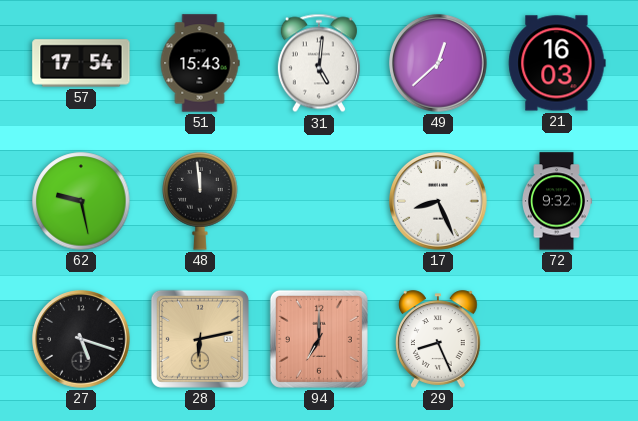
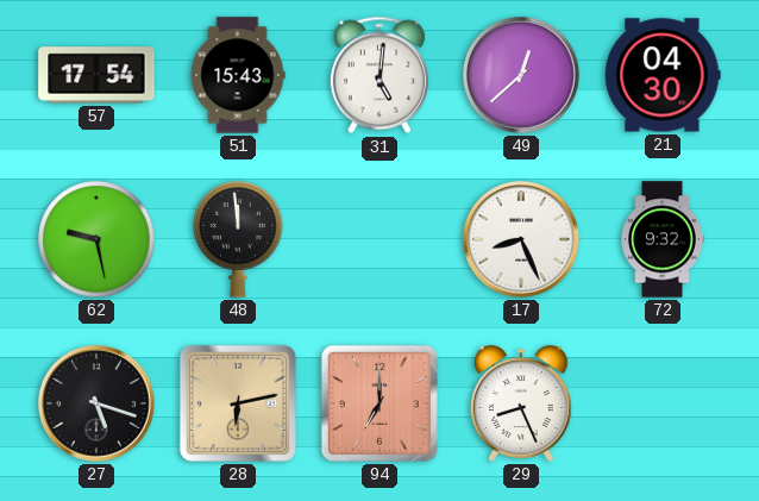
21: 16:03 -> 04:30
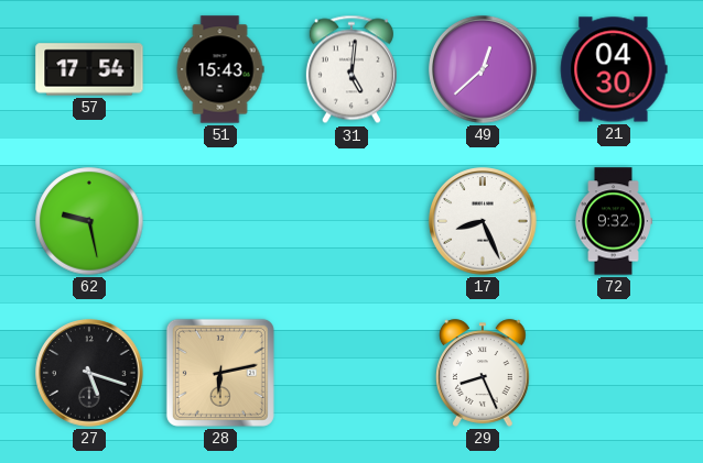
48: 11:59 -> none
94: 7:00 -> none
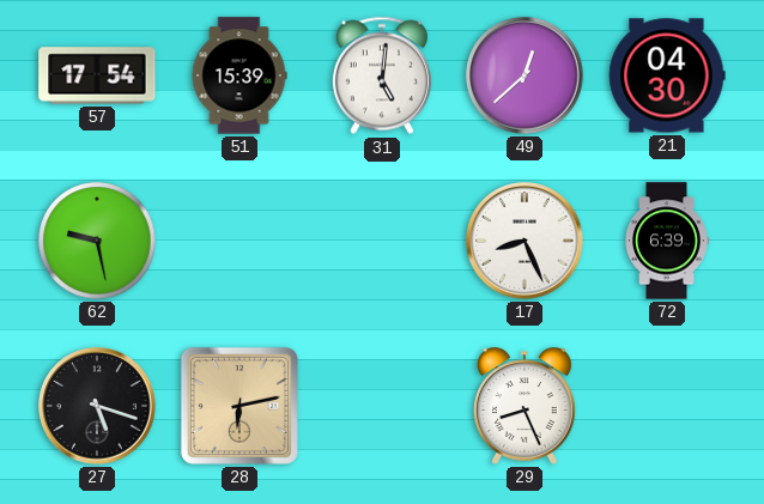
51: 15:43 -> 15:39
72: 9:32 -> 6:39
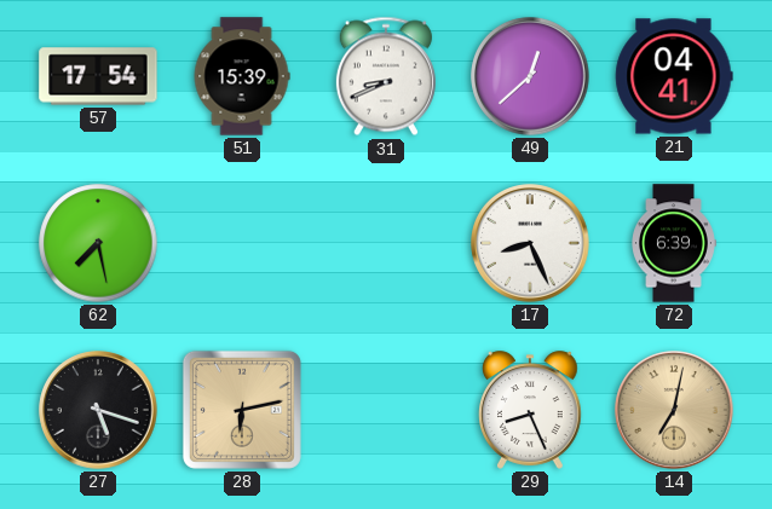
31: 5:01 -> 8:41
21: 04:30 -> 04:41
62: 9:28 -> 7:28
14: none -> 7:02
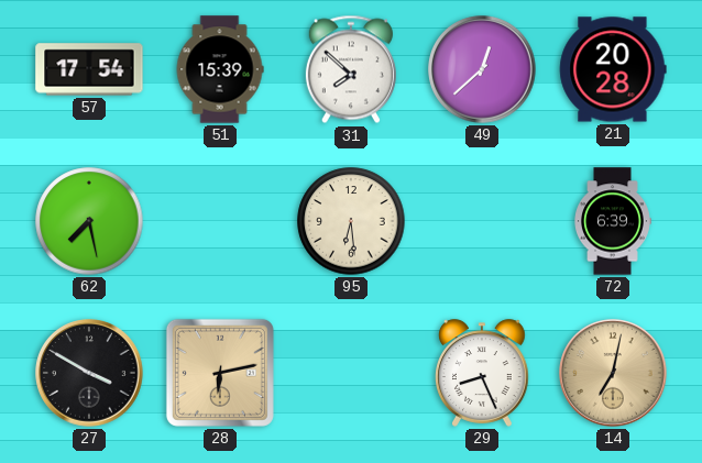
31: 8:41 -> 7:52
21: 04:41 -> 20:28
95: none -> 6:29
17: 8:26 -> none
27: 5:18 -> 3:50
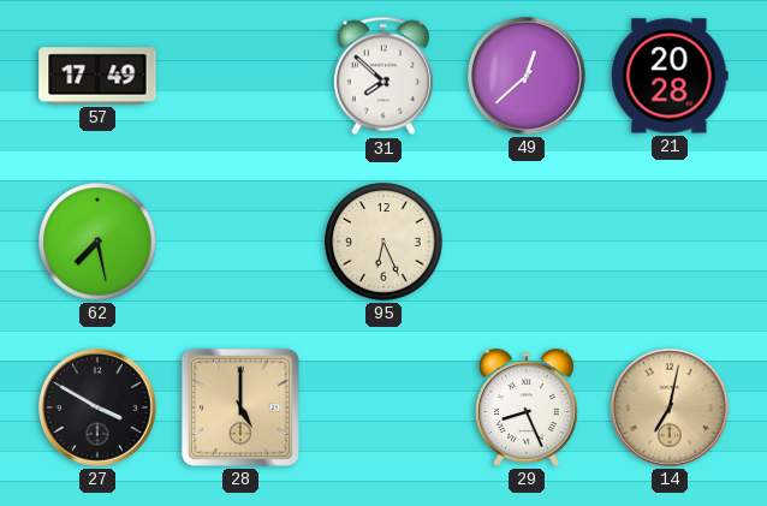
57: 17:54 -> 17:49
51: 15:39 -> none
95: 6:29 -> 6:26
72: 6:39 -> none
28: 6:13 -> 5:00
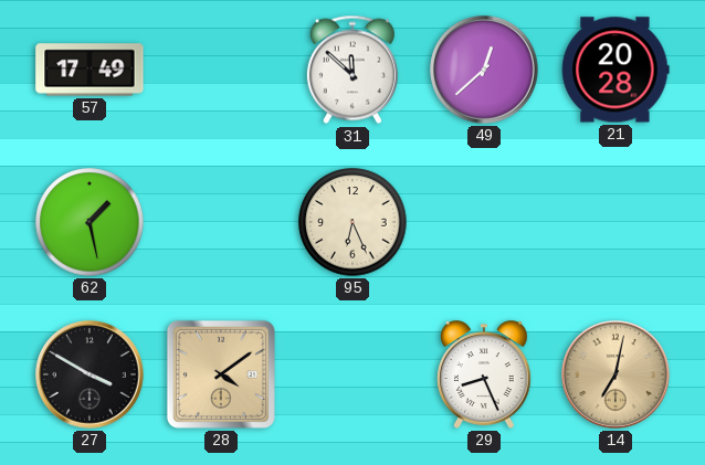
31: 7:52 -> 11:52
62: 7:28 -> 1:28
28: 5:00 -> 4:09
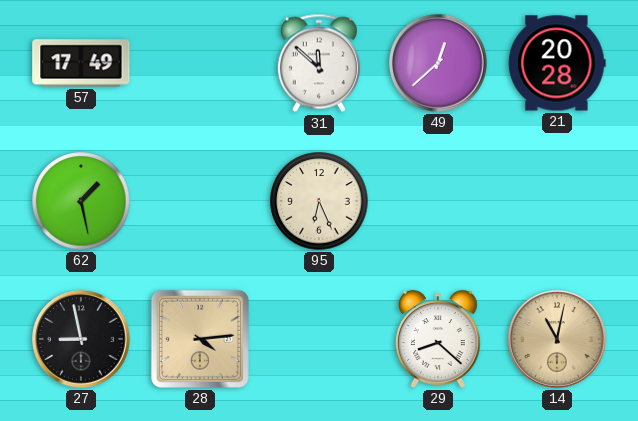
27: 3:50 -> 8:58
28: 4:09 -> 4:14
29: 8:26 -> 8:22
14: 7:02 -> 11:02
